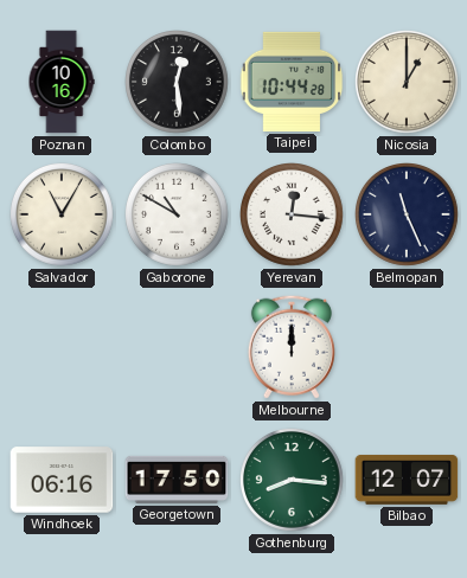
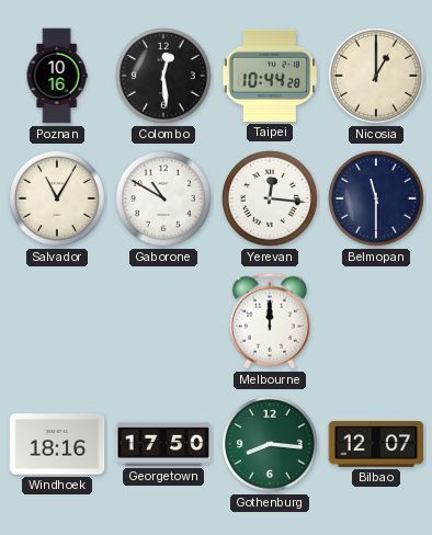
Belmopan: 11:26 -> 11:30
Windhoek: 06:16 -> 18:16
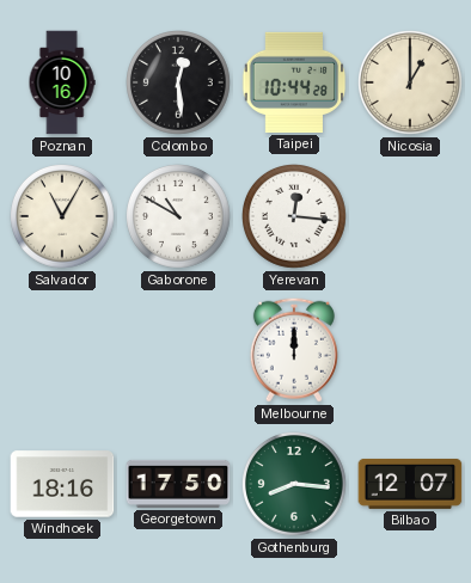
Belmopan: 11:30 -> none
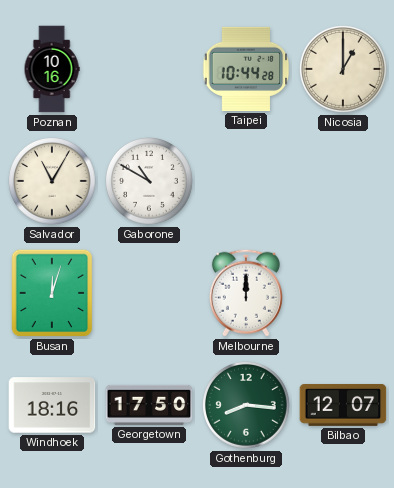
Colombo: 12:29 -> none
Yerevan: 12:16 -> none
Busan: none -> 12:03
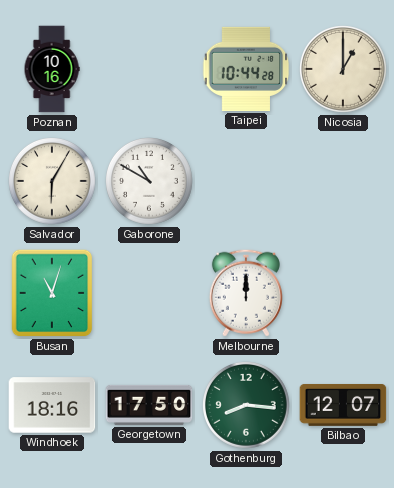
Salvador: 11:05 -> 6:05
Busan: 12:03 -> 11:03
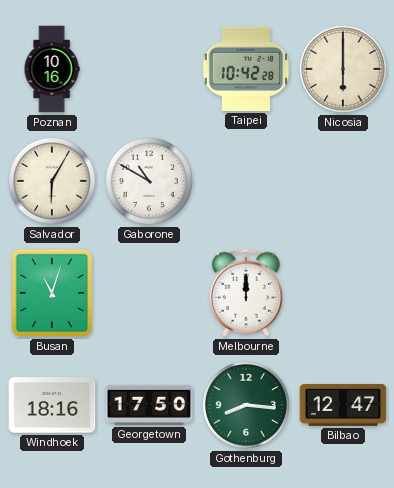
Taipei: 10:44 -> 10:42
Nicosia: 1:00 -> 6:00
Bilbao: 12:07 -> 12:47
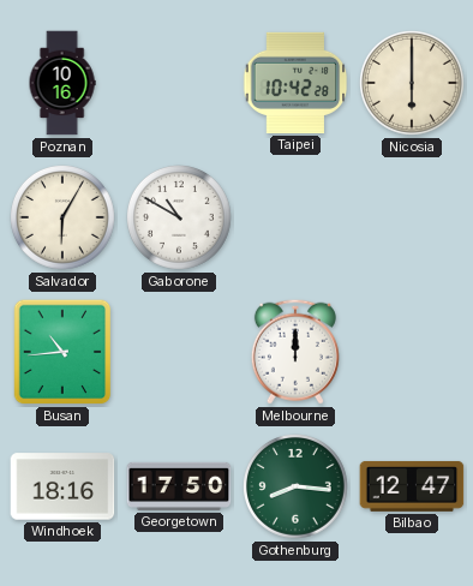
Busan: 11:03 -> 10:44
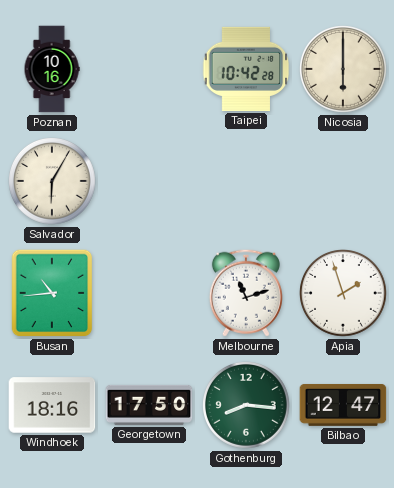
Gaborone: 10:50 -> none
Melbourne: 12:00 -> 11:12
Apia: none -> 1:57
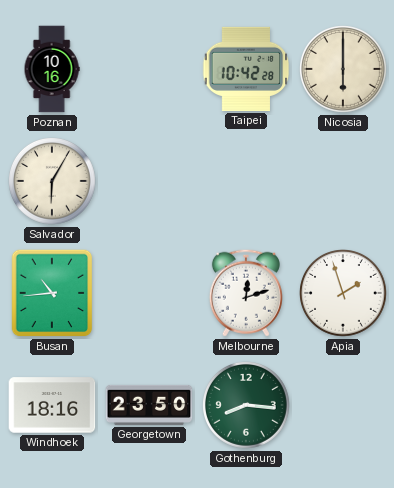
Melbourne: 11:12 -> 12:12
Georgetown: 17:50 -> 23:50
Bilbao: 12:47 -> none
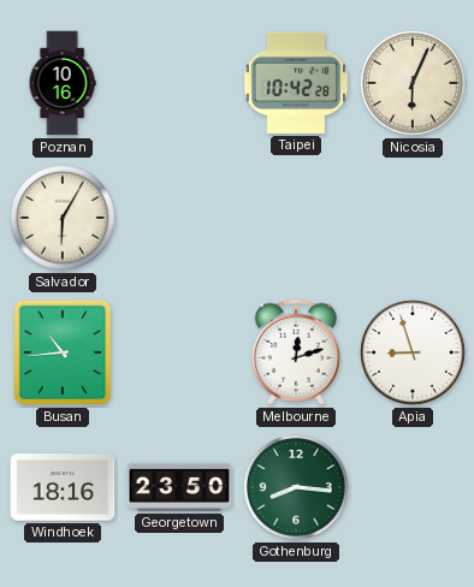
Nicosia: 6:00 -> 6:04
Apia: 1:57 -> 8:57
